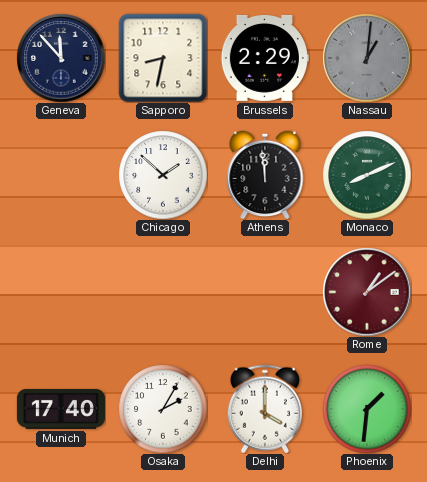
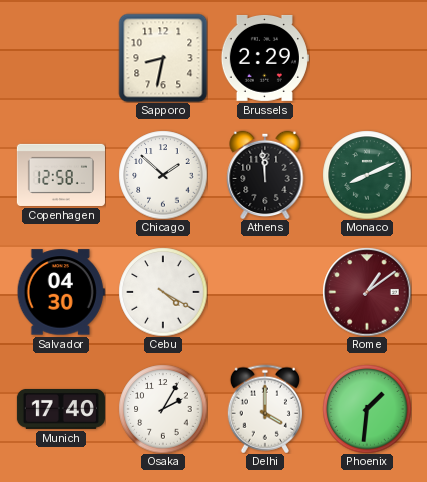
Geneva: 11:53 -> none
Nassau: 1:01 -> none
Copenhagen: none -> 12:58
Salvador: none -> 04:30
Cebu: none -> 4:20
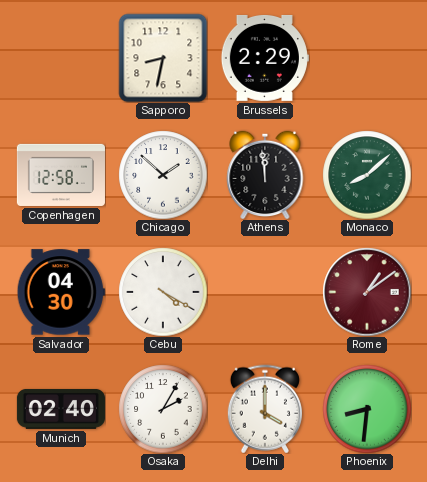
Monaco: 8:11 -> 8:08
Munich: 17:40 -> 02:40
Phoenix: 1:31 -> 8:31
